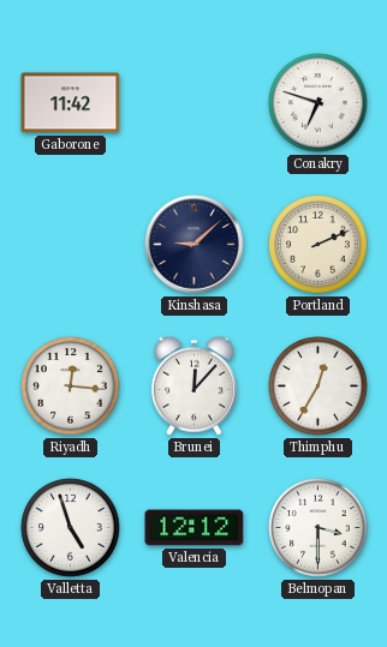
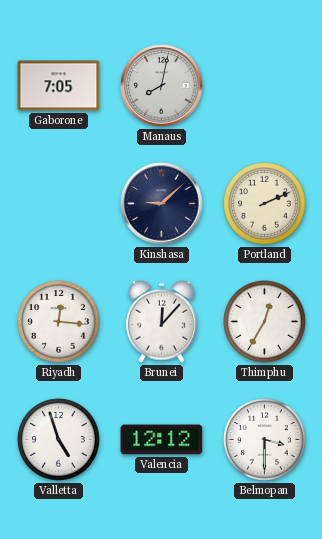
Gaborone: 11:42 -> 7:05
Manaus: none -> 8:02
Conakry: 6:48 -> none
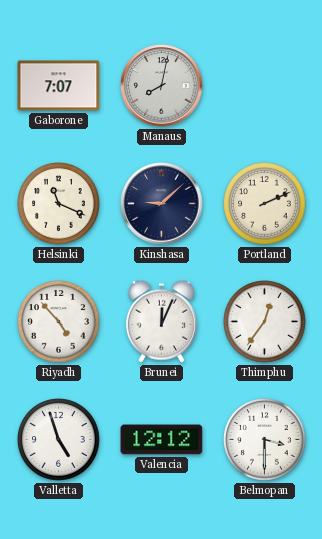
Gaborone: 7:05 -> 7:07
Helsinki: none -> 11:19
Riyadh: 12:16 -> 4:53
Brunei: 12:07 -> 12:04
Thimphu: 12:35 -> 12:36
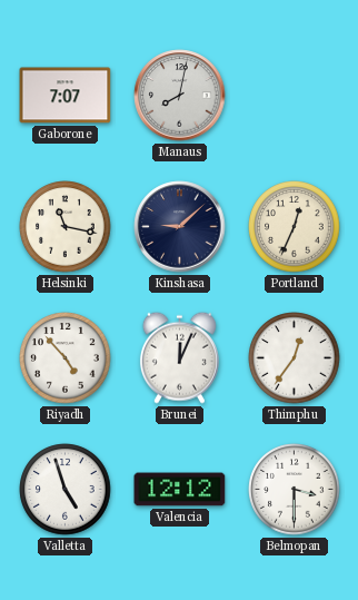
Helsinki: 11:19 -> 11:17
Portland: 2:11 -> 12:34
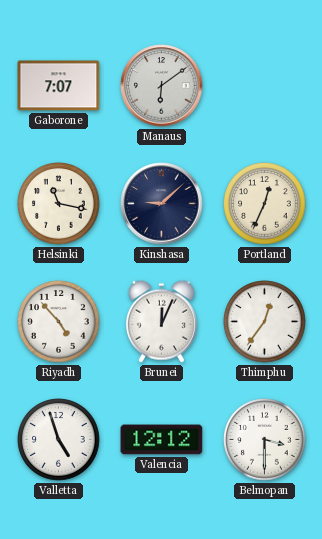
Manaus: 8:02 -> 6:09
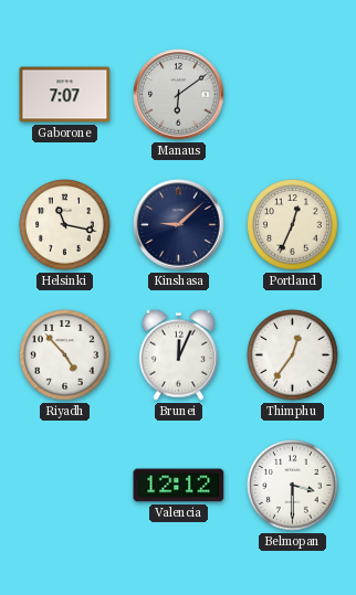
Valletta: 4:57 -> none
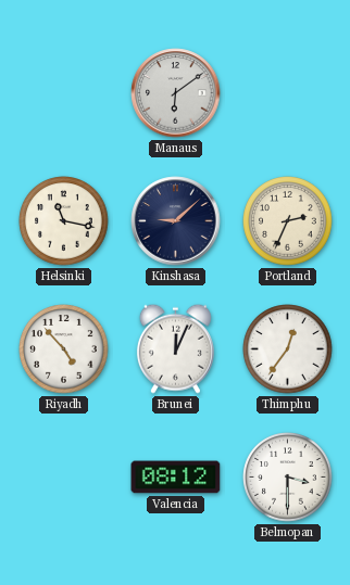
Gaborone: 7:07 -> none
Portland: 12:34 -> 2:34
Valencia: 12:12 -> 08:12
